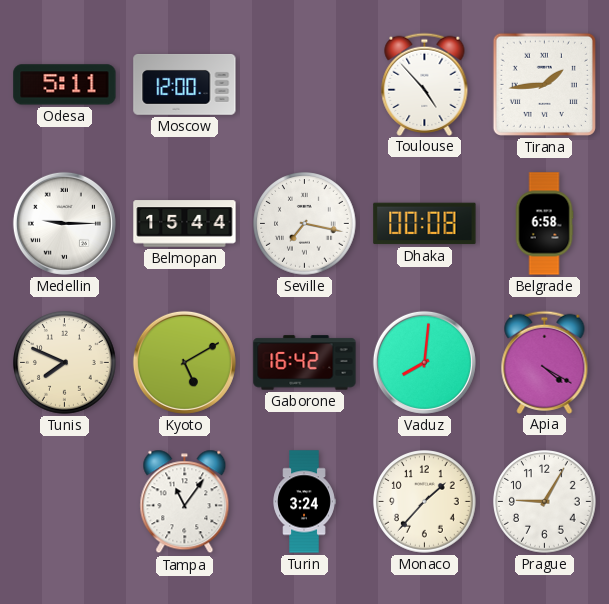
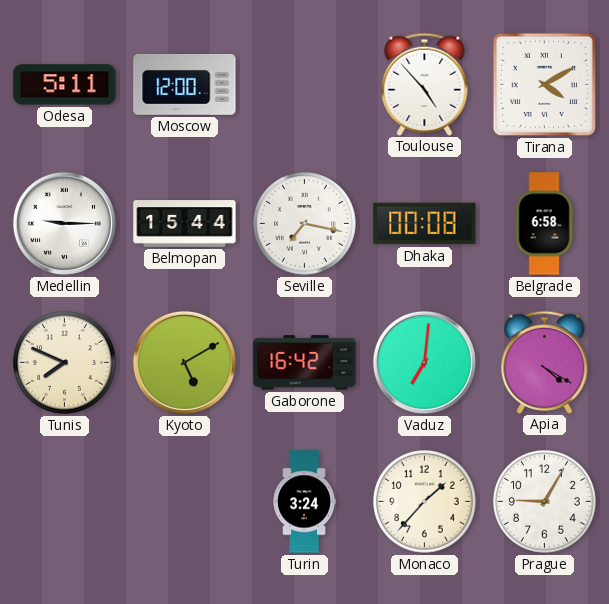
Tirana: 1:44 -> 4:10
Vaduz: 8:01 -> 7:01
Tampa: 11:06 -> none
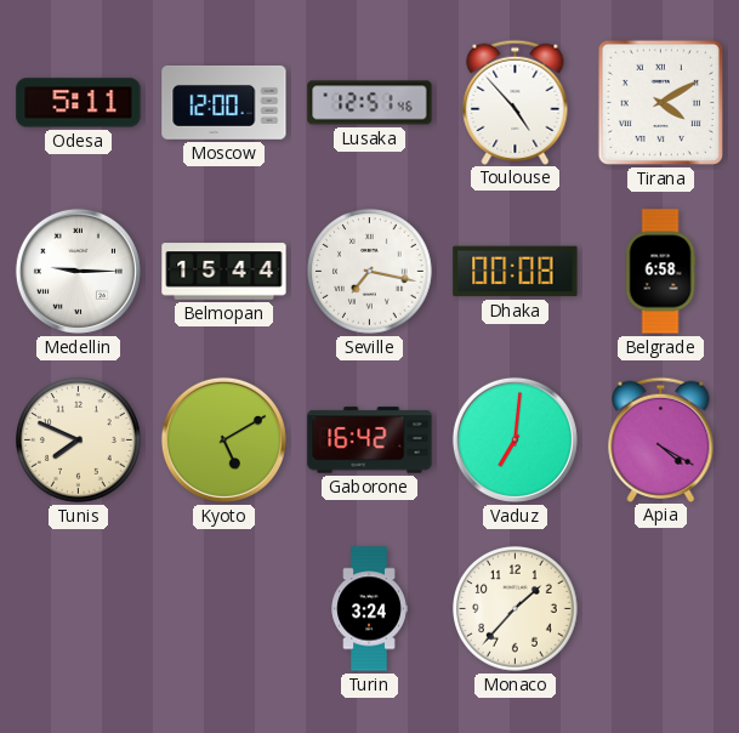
Lusaka: none -> 12:51
Prague: 9:05 -> none
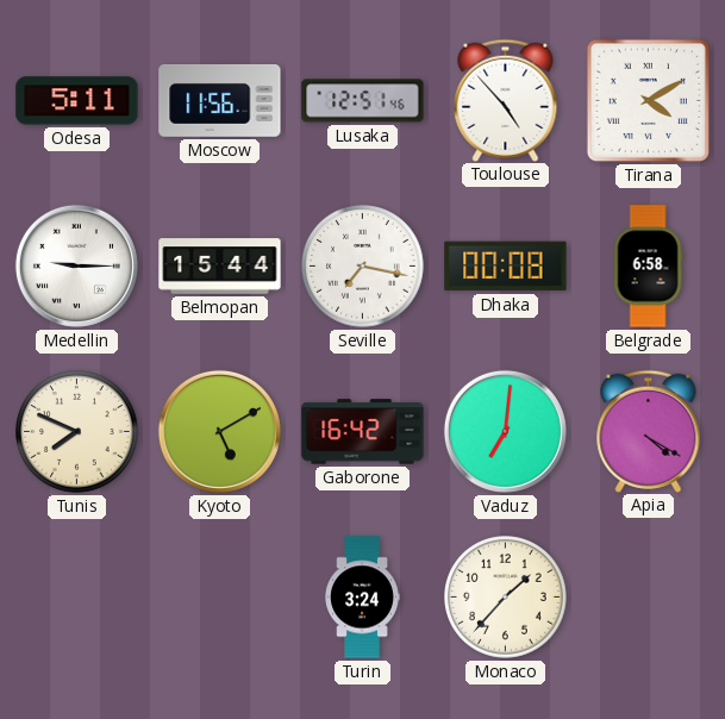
Moscow: 12:00 -> 11:56
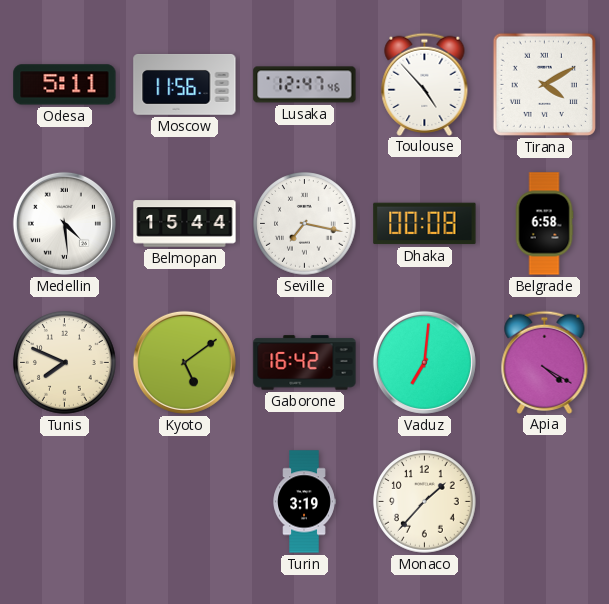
Lusaka: 12:51 -> 12:47
Medellin: 9:15 -> 4:29
Kyoto: 5:10 -> 5:09
Turin: 3:24 -> 3:19
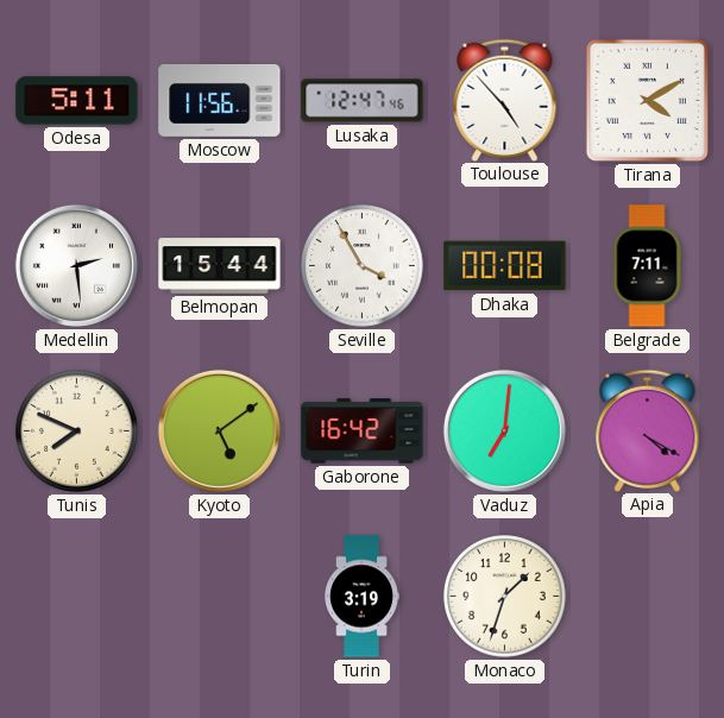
Medellin: 4:29 -> 2:29
Seville: 7:17 -> 3:55
Belgrade: 6:58 -> 7:11
Monaco: 1:37 -> 1:33
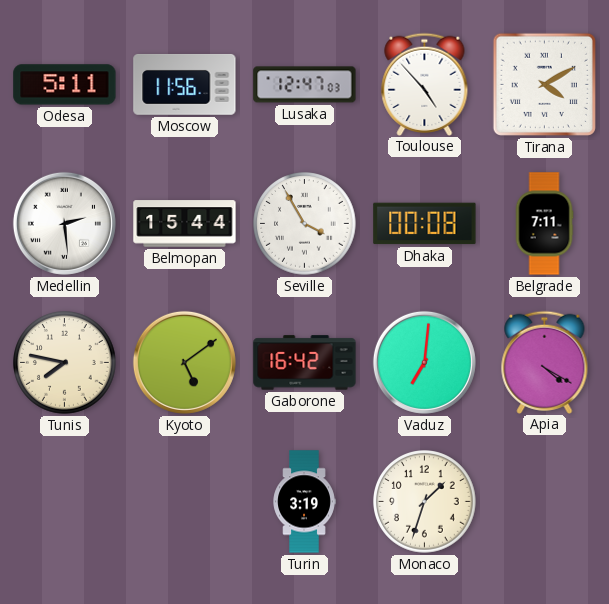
Lusaka: 12:47:46 -> 12:47:03
Tunis: 7:49 -> 7:47
